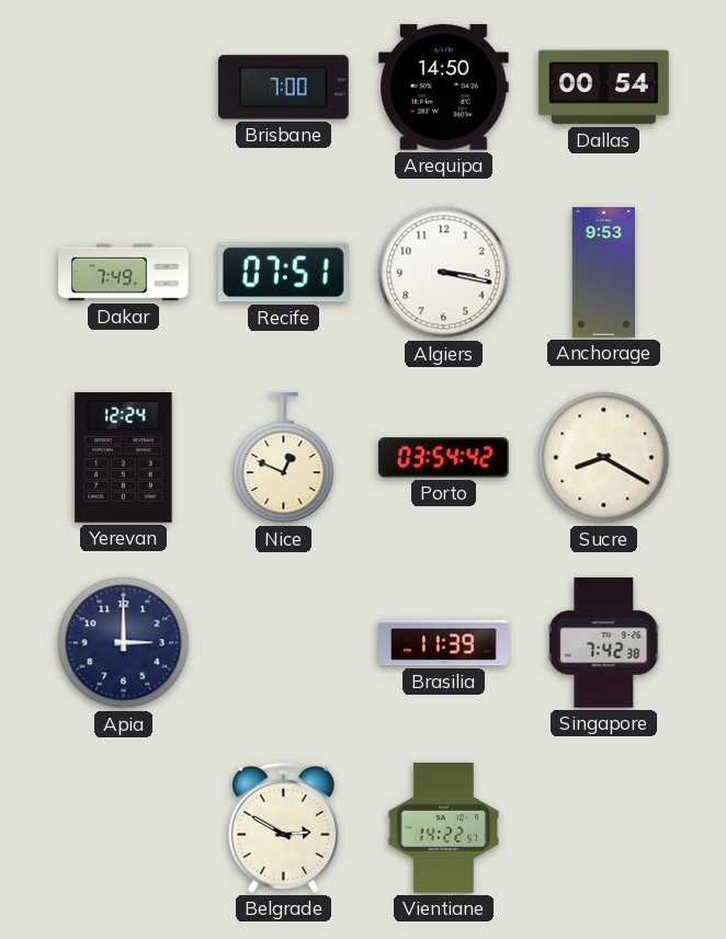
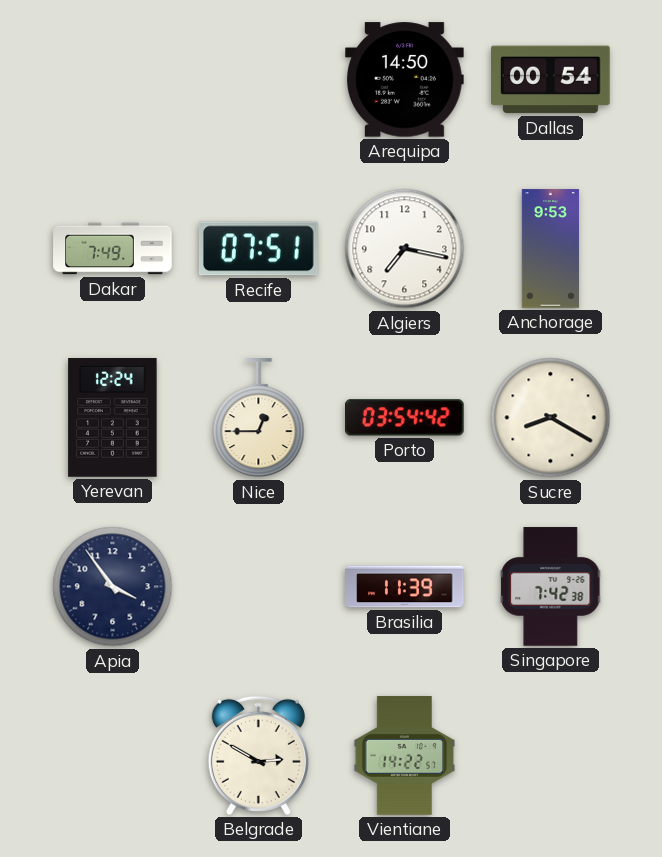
Brisbane: 7:00 -> none
Algiers: 3:17 -> 7:17
Nice: 12:49 -> 12:45
Apia: 3:00 -> 3:54
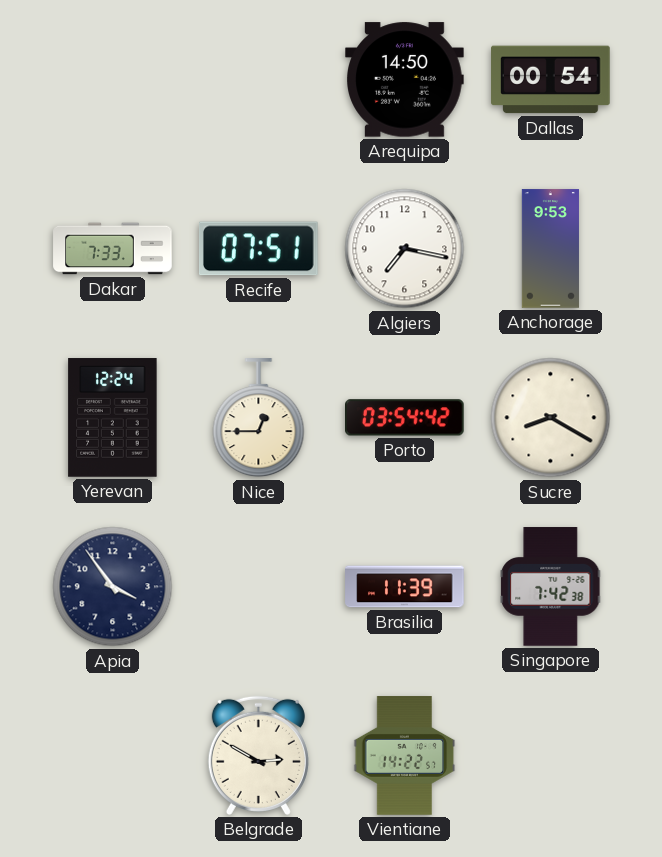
Dakar: 7:49 -> 7:33
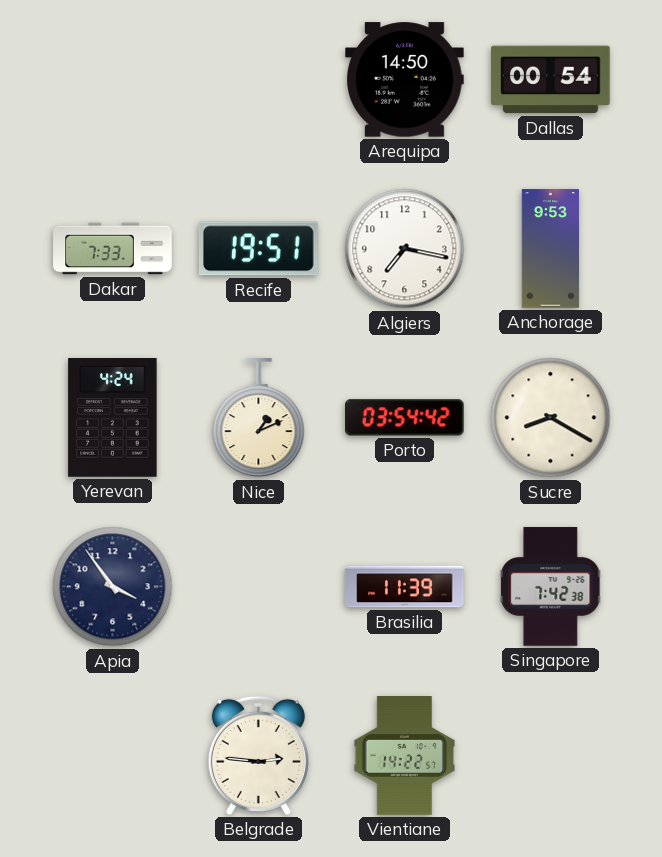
Recife: 07:51 -> 19:51
Yerevan: 12:24 -> 4:24
Nice: 12:45 -> 1:11
Belgrade: 2:50 -> 2:46
